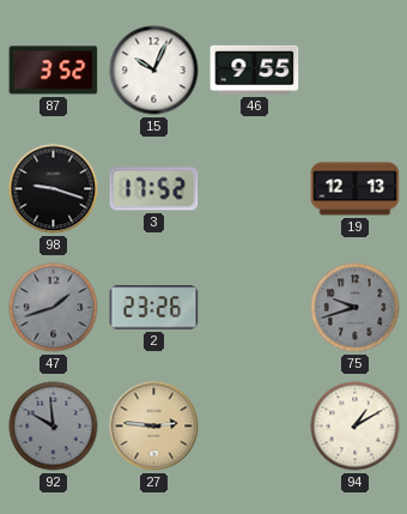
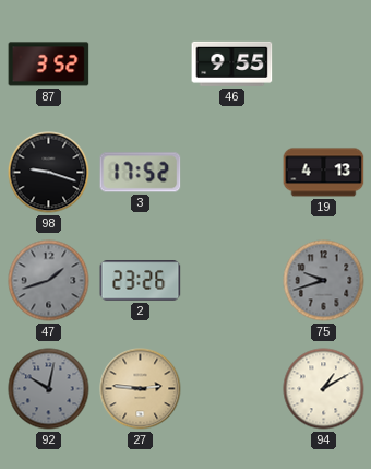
15: 10:04 -> none
19: 12:13 -> 4:13
92: 9:59 -> 10:02
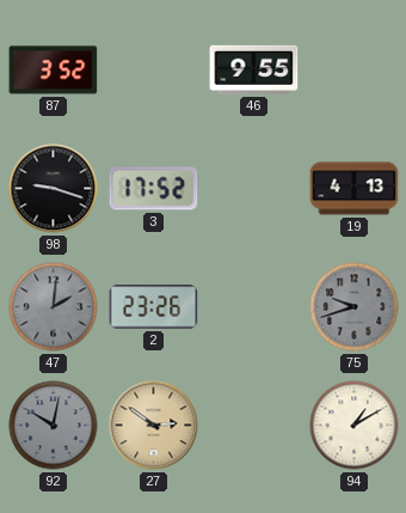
47: 1:42 -> 2:01
27: 2:46 -> 2:51
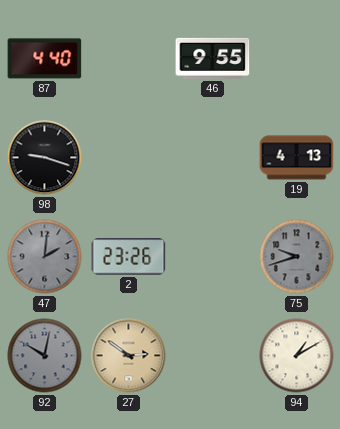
87: 3:52 -> 4:40
3: 17:52 -> none
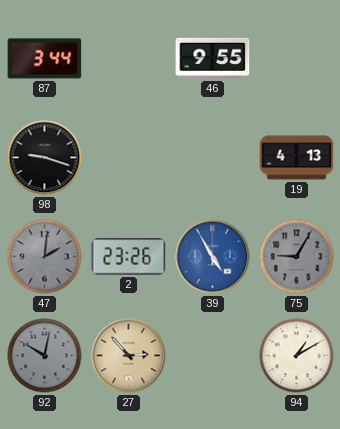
87: 4:40 -> 3:44
39: none -> 4:55
75: 9:42 -> 9:05
27: 2:51 -> 2:53
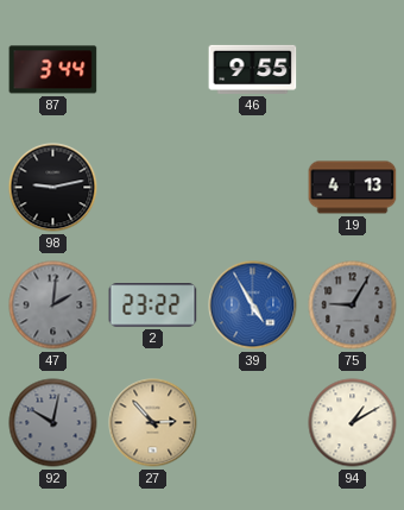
98: 9:18 -> 9:13
2: 23:26 -> 23:22
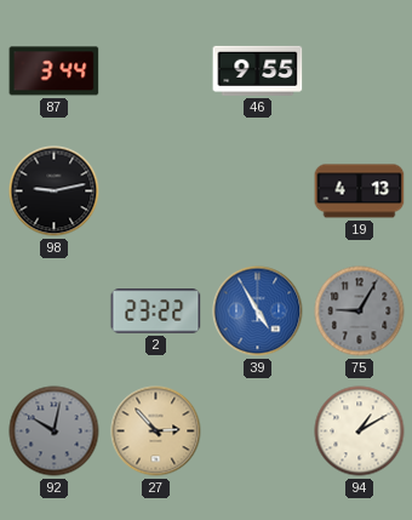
47: 2:01 -> none
